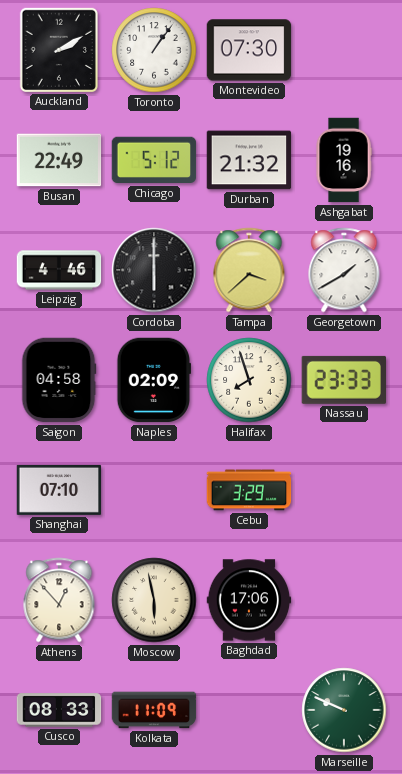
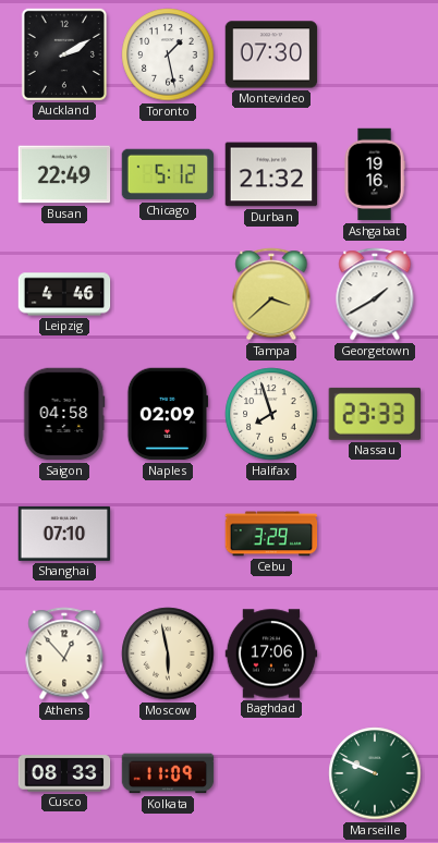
Toronto: 1:06 -> 1:28
Cordoba: 6:00 -> none
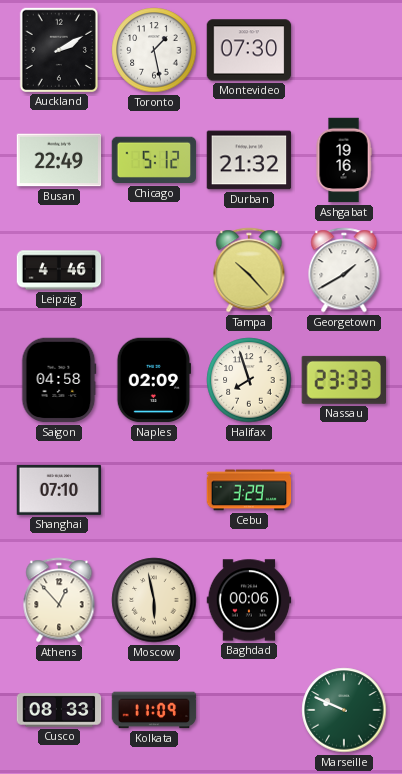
Tampa: 3:38 -> 10:23
Baghdad: 17:06 -> 00:06
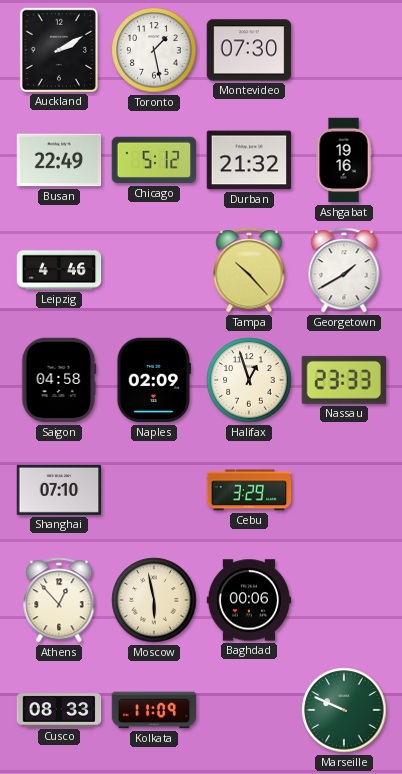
Halifax: 7:57 -> 12:57
